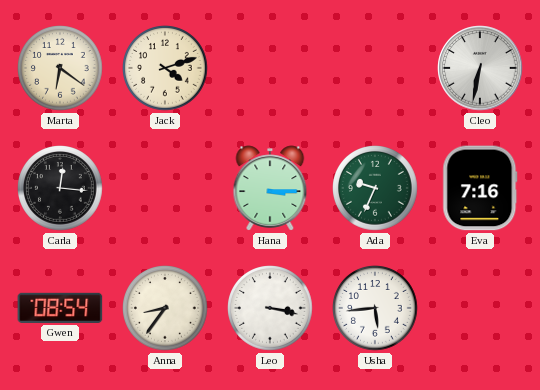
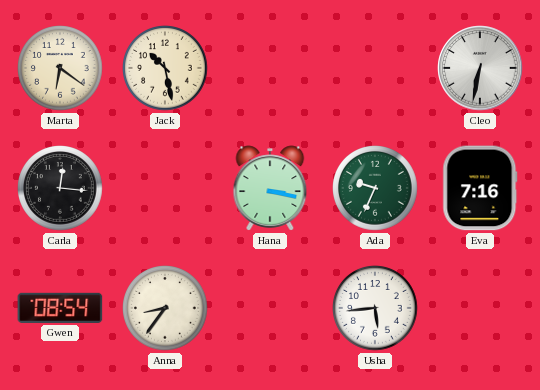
Jack: 4:12 -> 10:28
Hana: 3:15 -> 3:17
Leo: 3:17 -> none
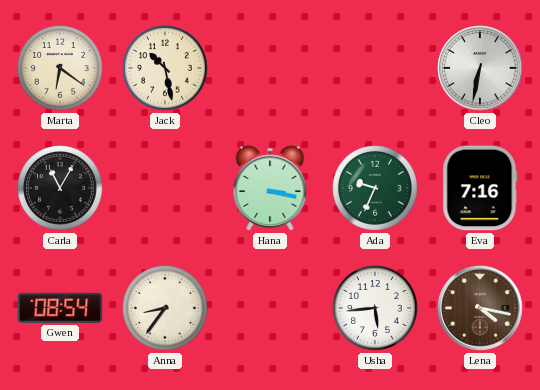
Carla: 12:16 -> 11:05
Lena: none -> 4:17
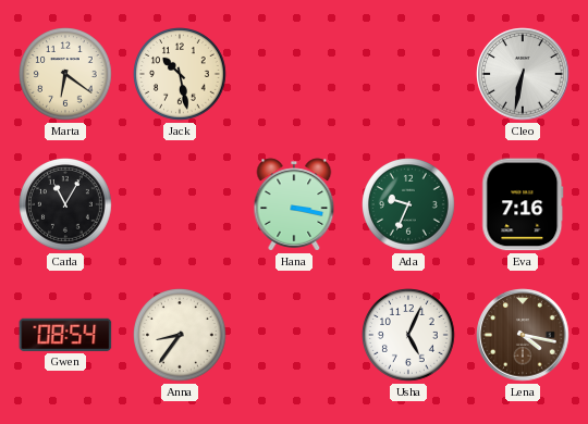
Usha: 5:44 -> 5:04
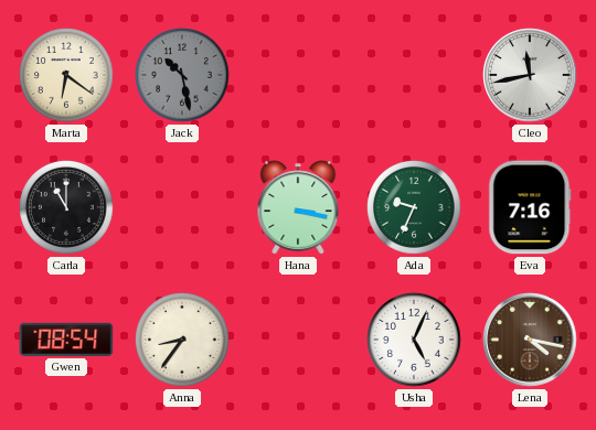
Jack dial: cream -> grey
Cleo: 6:32 -> 11:43
Carla: 11:05 -> 11:00
